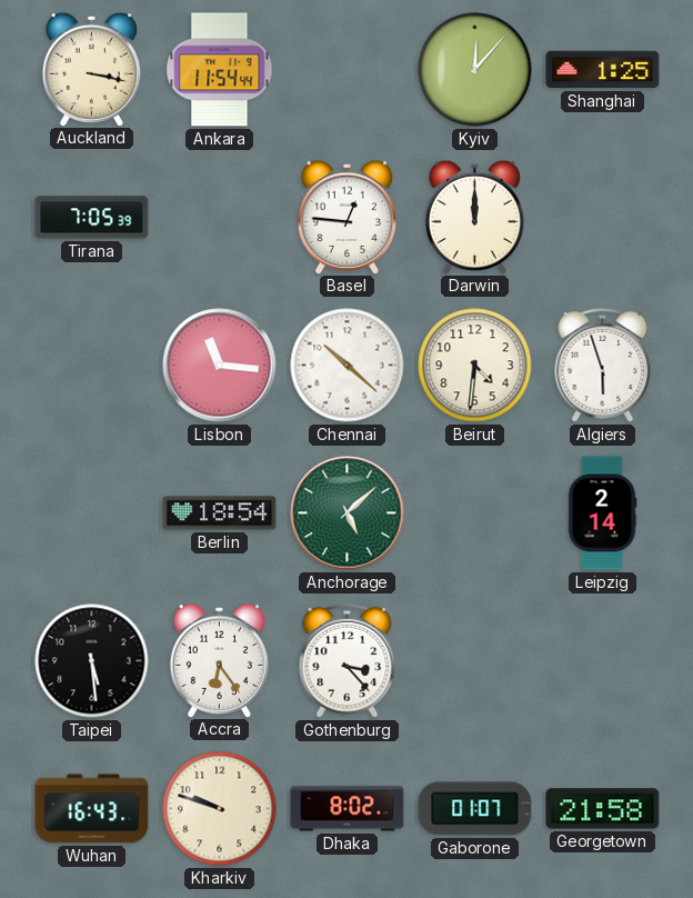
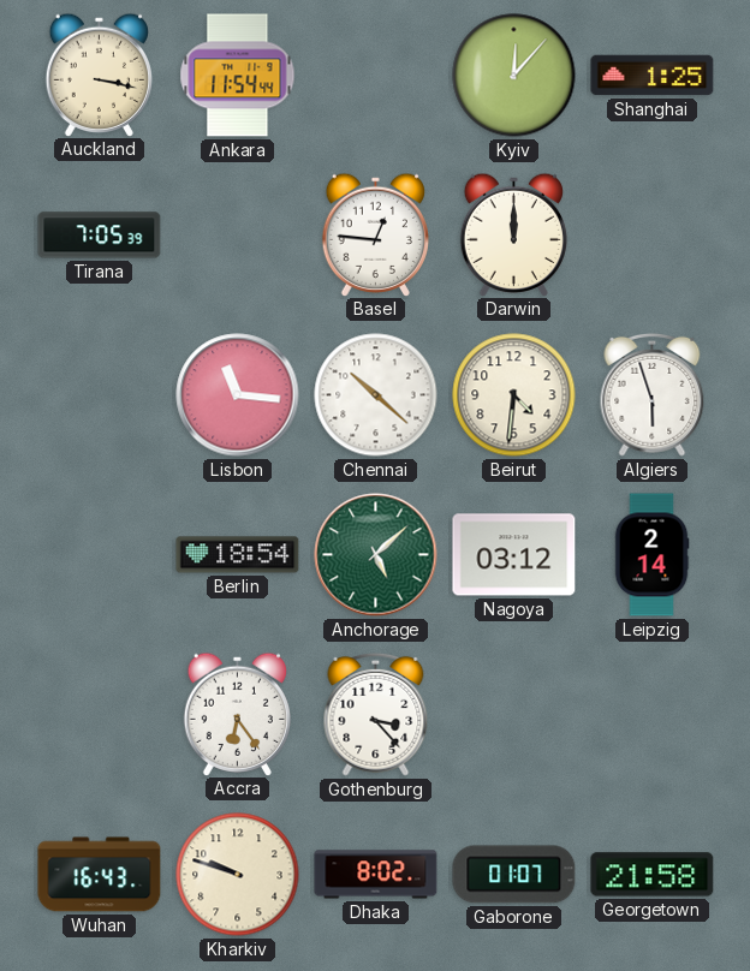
Nagoya: none -> 03:12
Taipei: 5:29 -> none
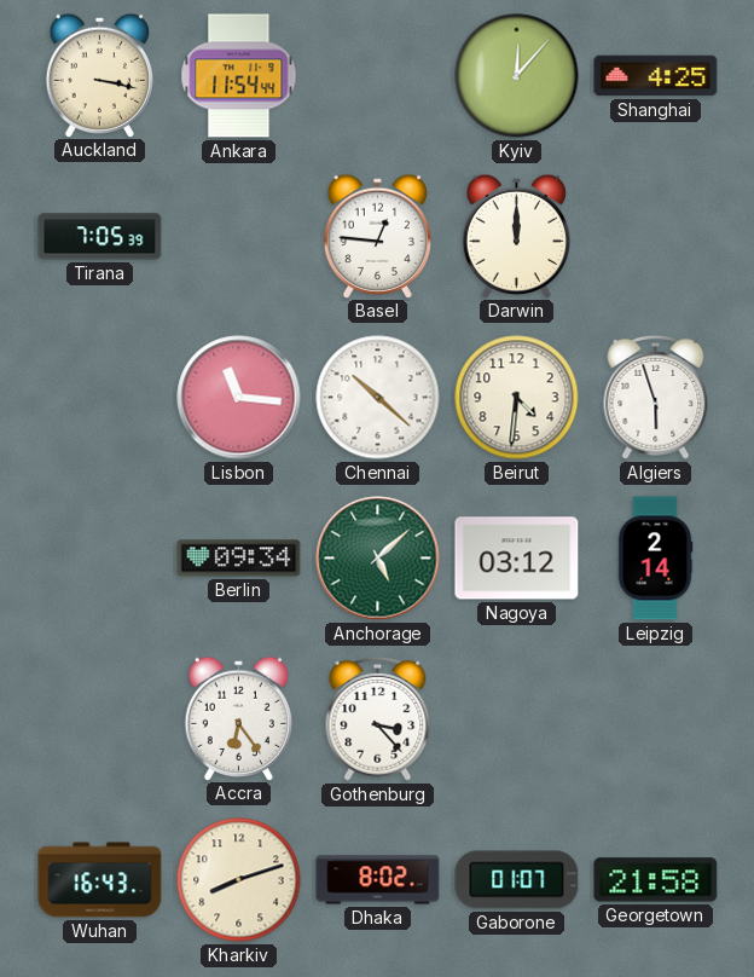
Shanghai: 1:25 -> 4:25
Berlin: 18:54 -> 09:34
Kharkiv: 9:48 -> 8:12
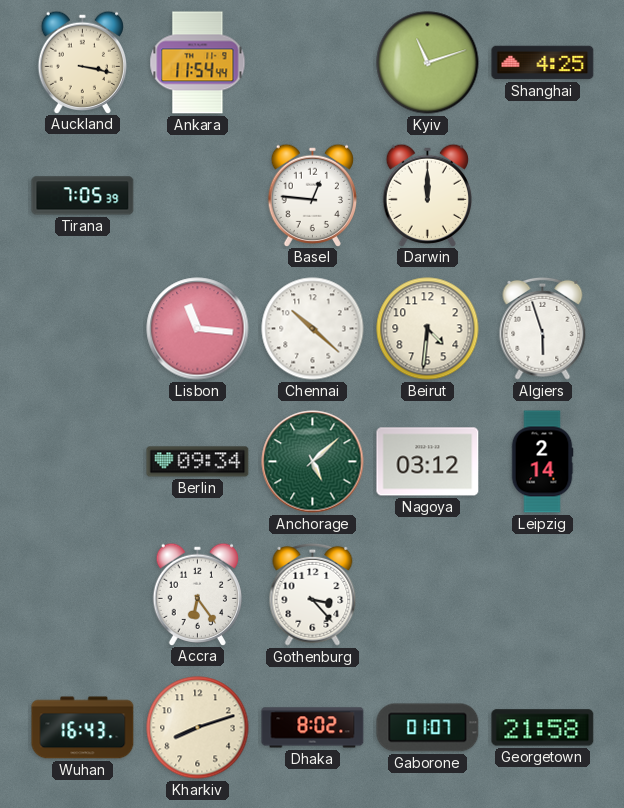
Kyiv: 12:07 -> 11:12
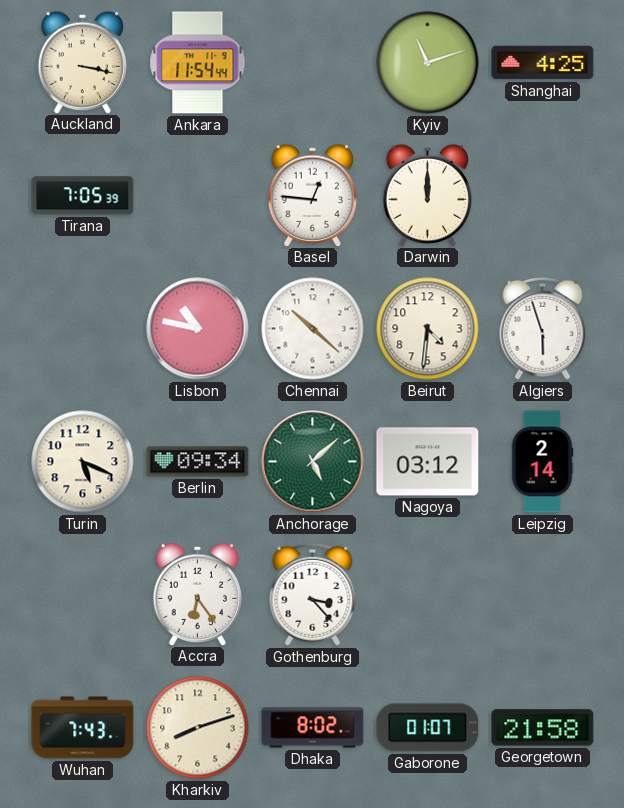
Lisbon: 11:16 -> 10:47
Turin: none -> 5:19
Wuhan: 16:43 -> 7:43
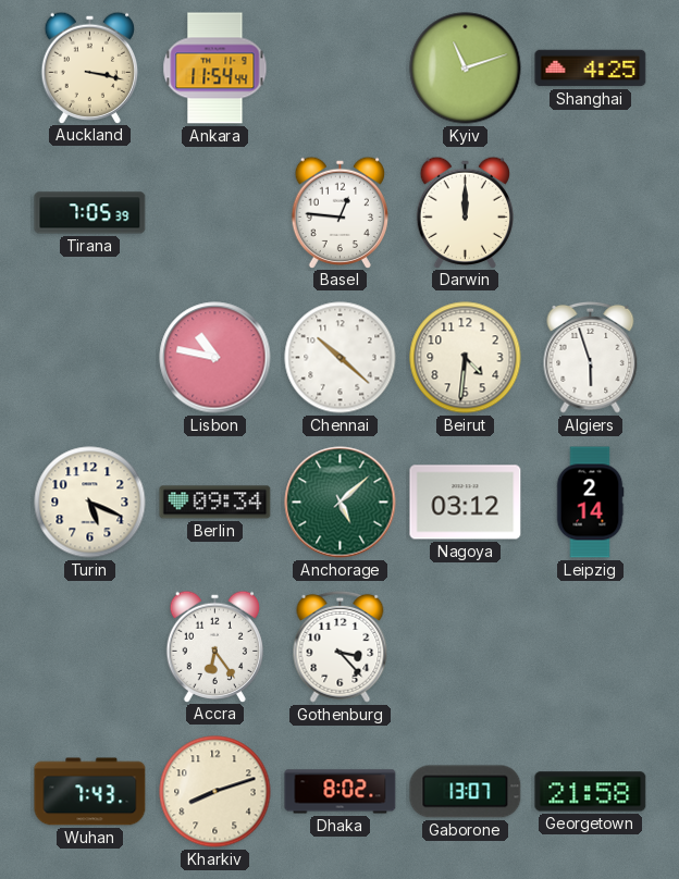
Gaborone: 01:07 -> 13:07
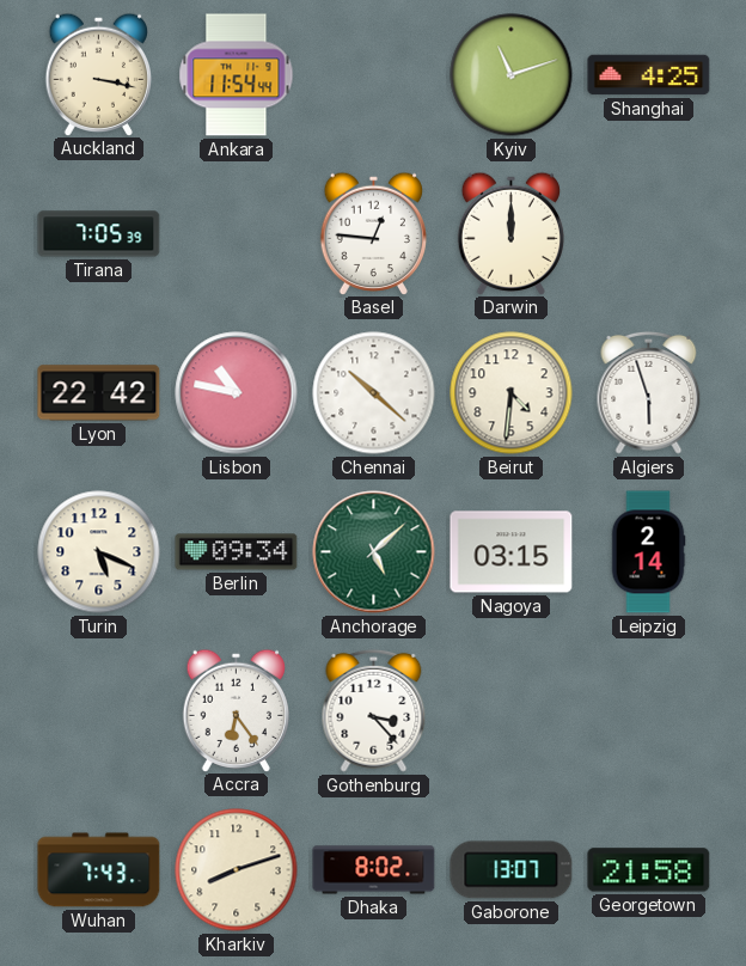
Lyon: none -> 22:42
Nagoya: 03:12 -> 03:15
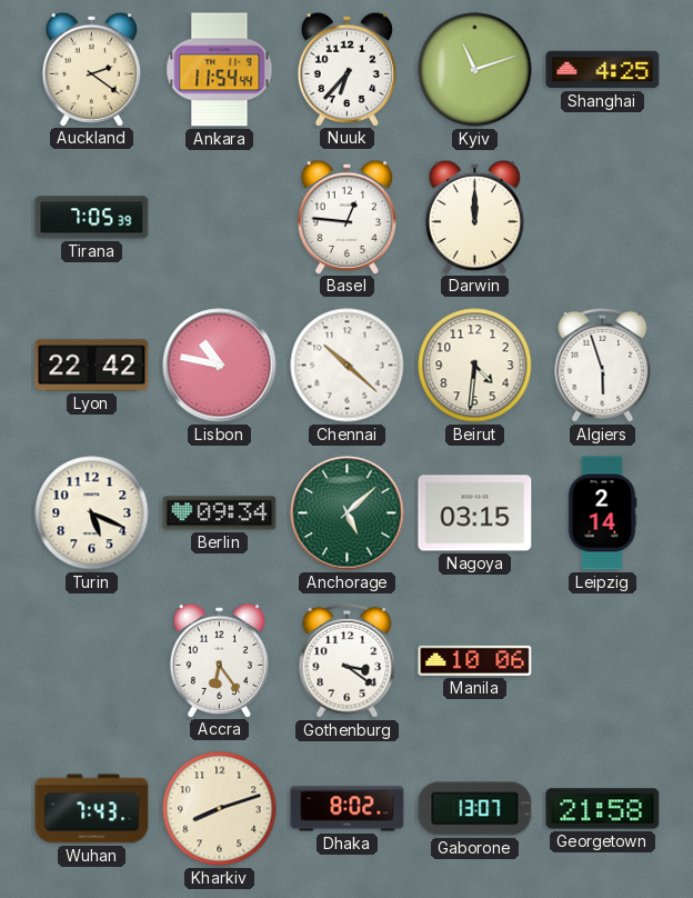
Auckland: 3:17 -> 2:21
Nuuk: none -> 6:37
Gothenburg: 3:23 -> 3:21
Manila: none -> 10:06
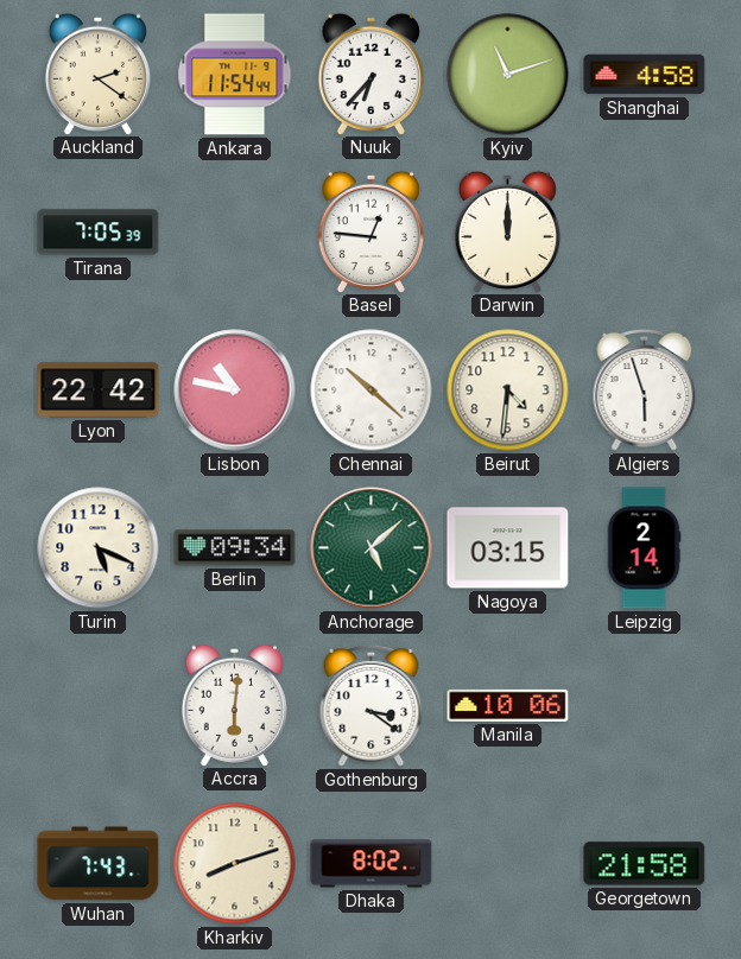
Shanghai: 4:25 -> 4:58
Accra: 6:24 -> 6:01
Gaborone: 13:07 -> none
